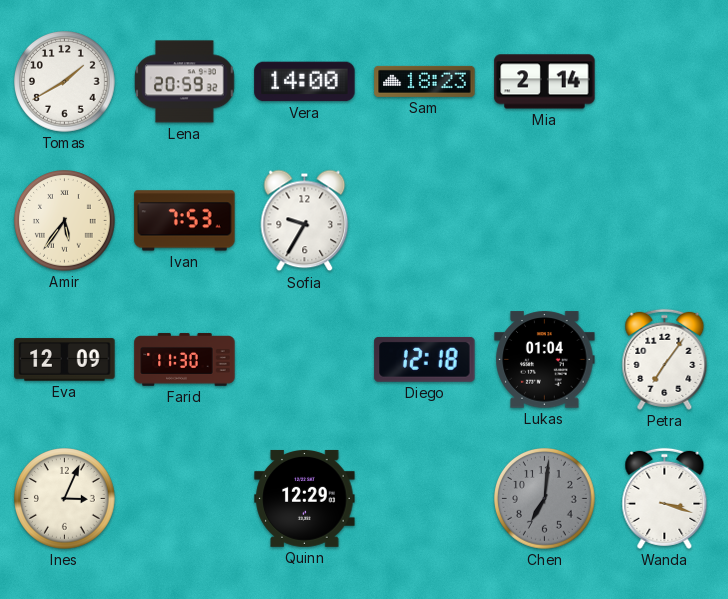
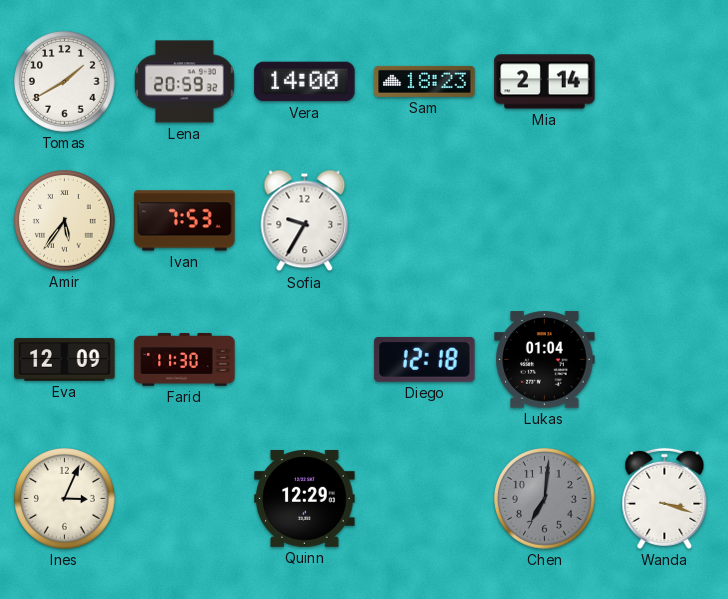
Petra: 7:06 -> none
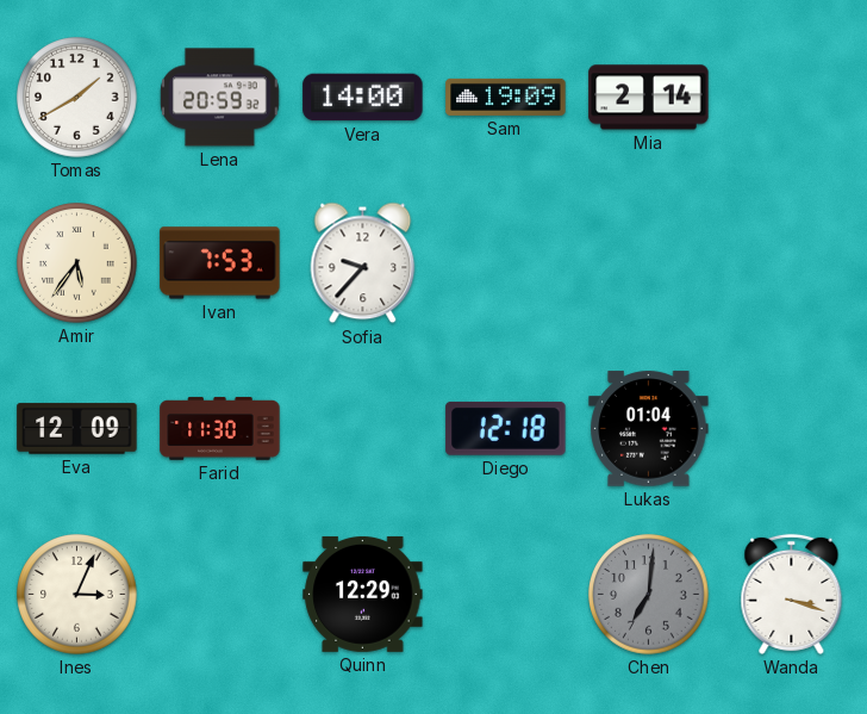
Sam: 18:23 -> 19:09
Sofia: 9:35 -> 9:37
